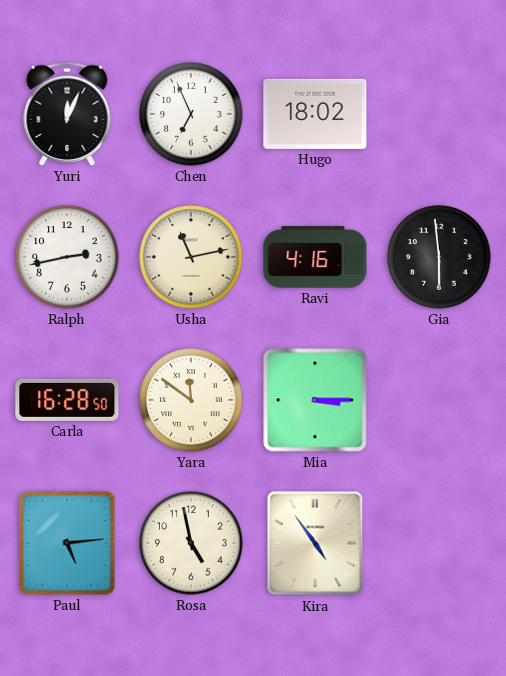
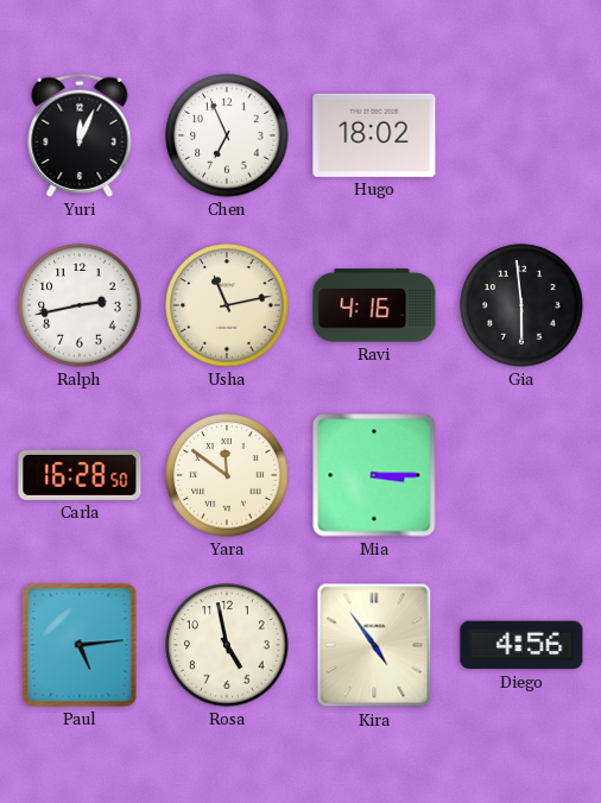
Diego: none -> 4:56
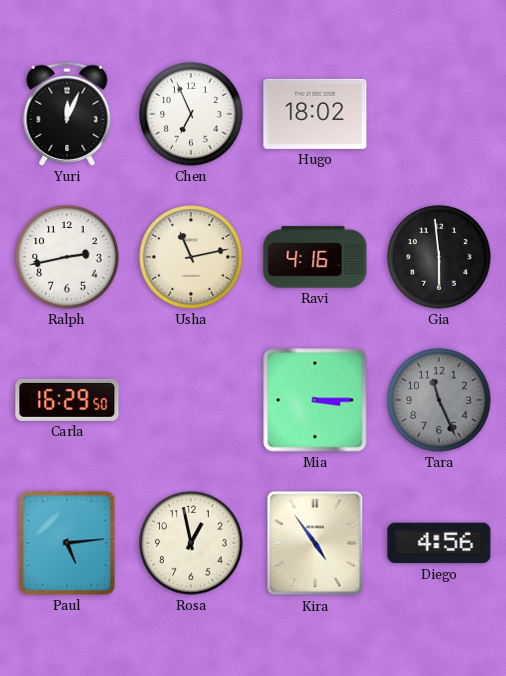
Carla: 16:28 -> 16:29
Yara: 11:51 -> none
Tara: none -> 11:26
Rosa: 4:58 -> 12:58
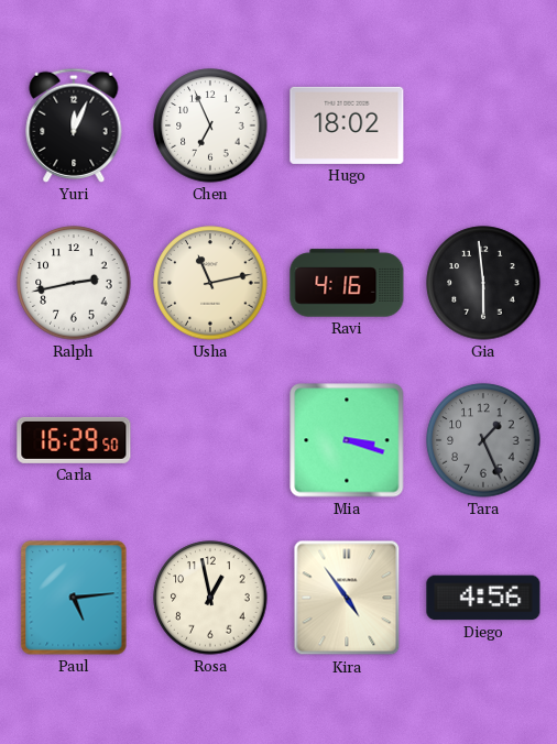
Mia: 3:15 -> 3:18
Tara: 11:26 -> 1:26
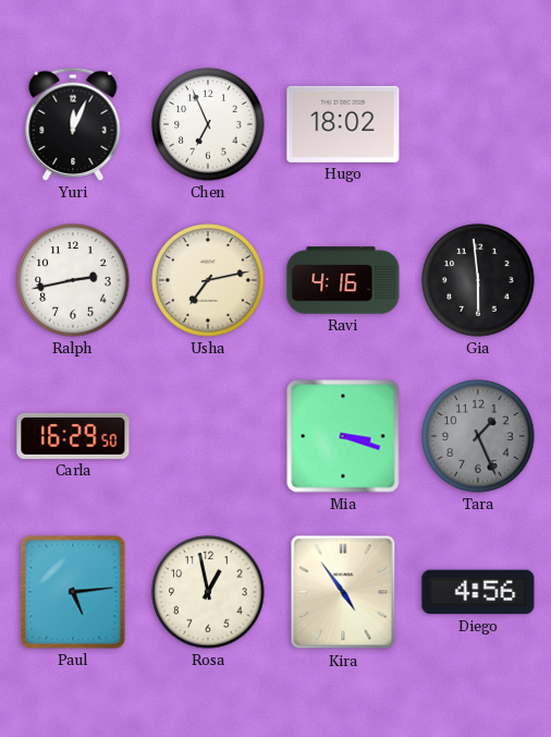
Usha: 11:13 -> 7:13
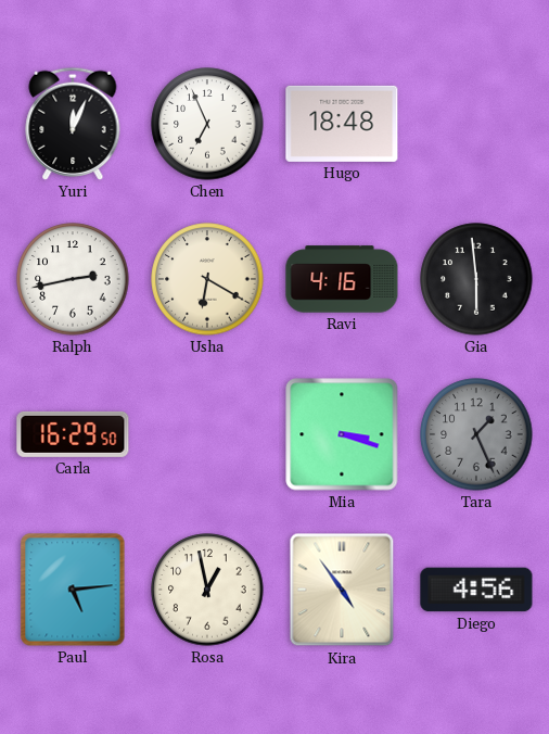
Hugo: 18:02 -> 18:48
Usha: 7:13 -> 6:20
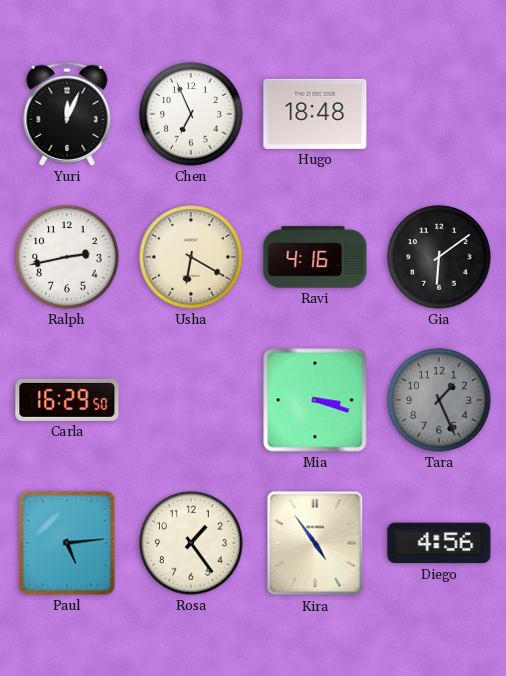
Gia: 5:59 -> 6:09
Rosa: 12:58 -> 1:24
